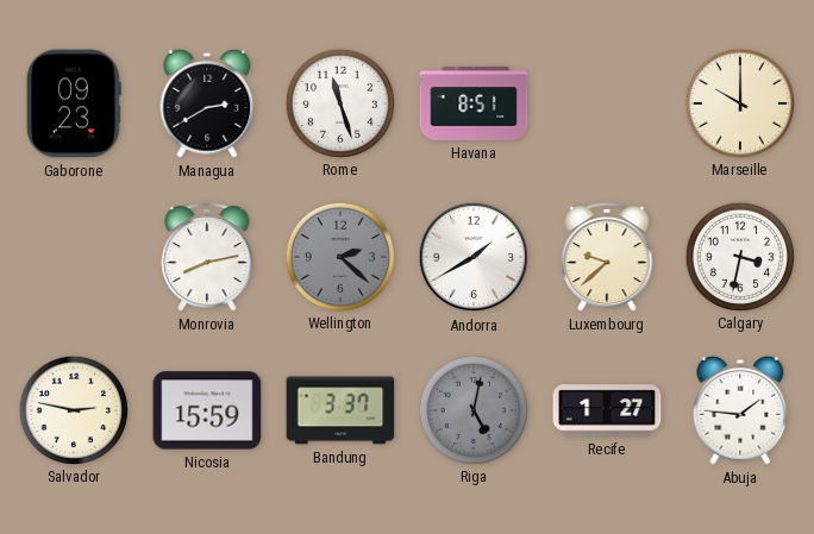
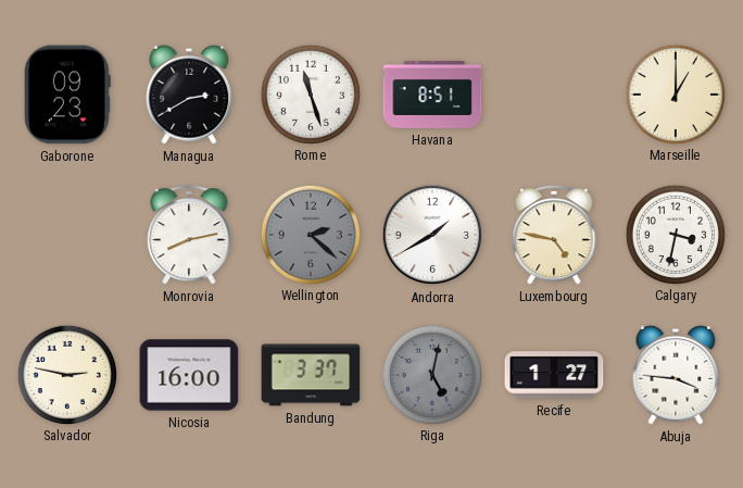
Marseille: 10:00 -> 1:00
Luxembourg: 9:38 -> 4:47
Nicosia: 15:59 -> 16:00
Abuja: 1:46 -> 3:46
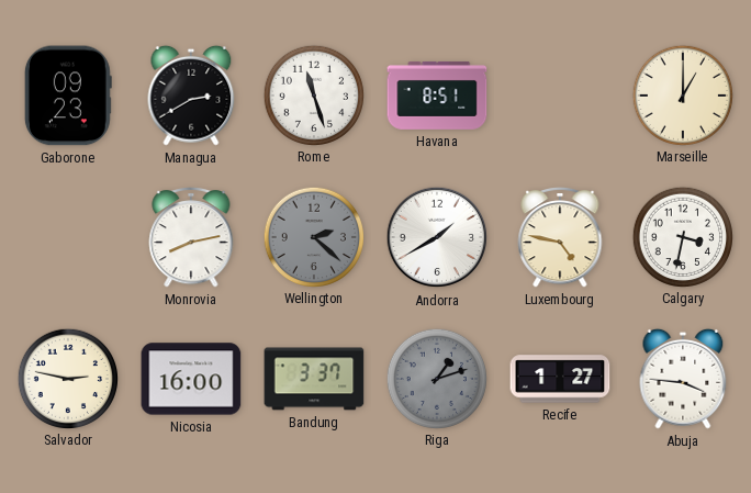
Riga: 5:02 -> 1:12
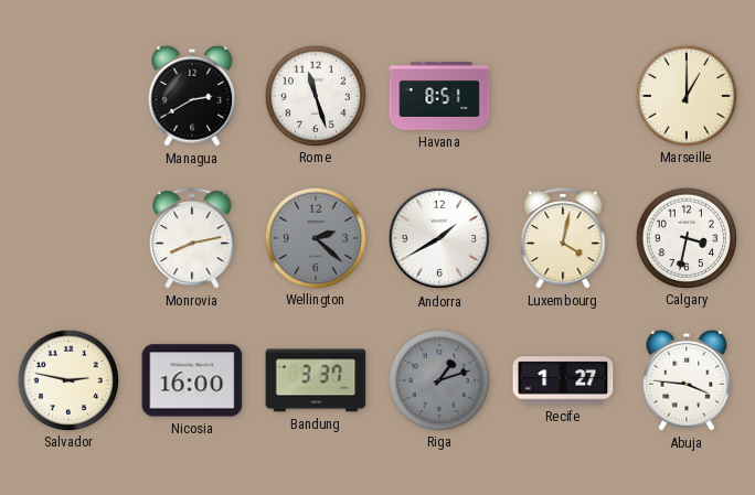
Gaborone: 09:23 -> none
Luxembourg: 4:47 -> 4:02
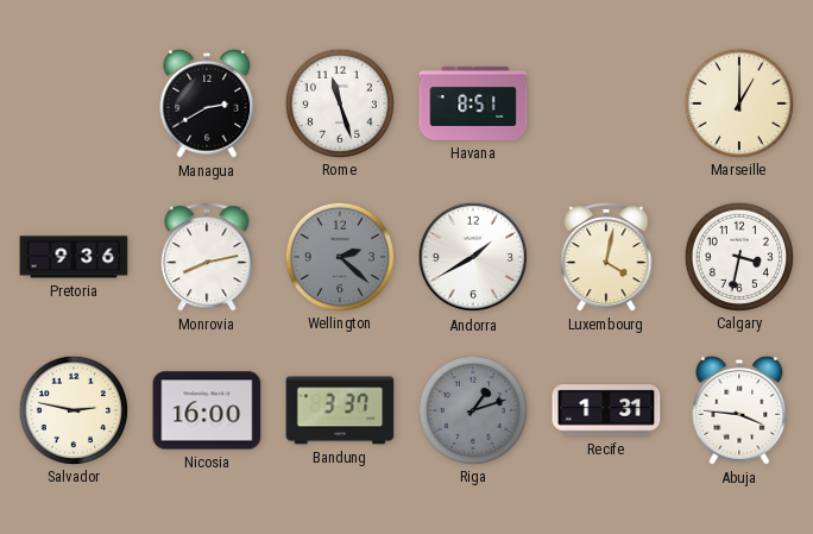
Pretoria: none -> 9:36
Recife: 1:27 -> 1:31
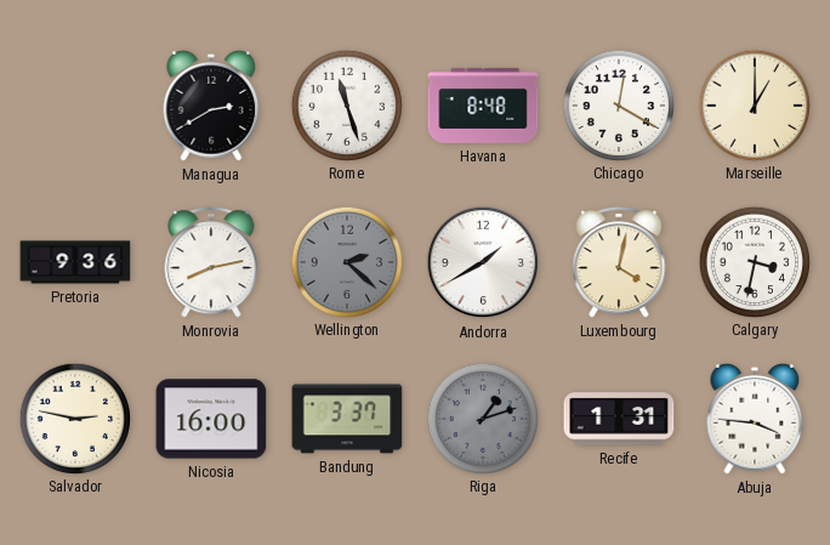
Havana: 8:51 -> 8:48
Chicago: none -> 12:20
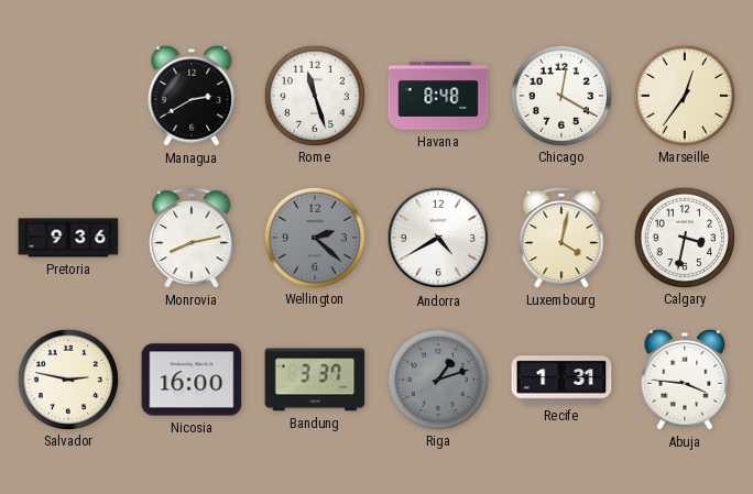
Marseille: 1:00 -> 12:36
Andorra: 1:40 -> 4:40
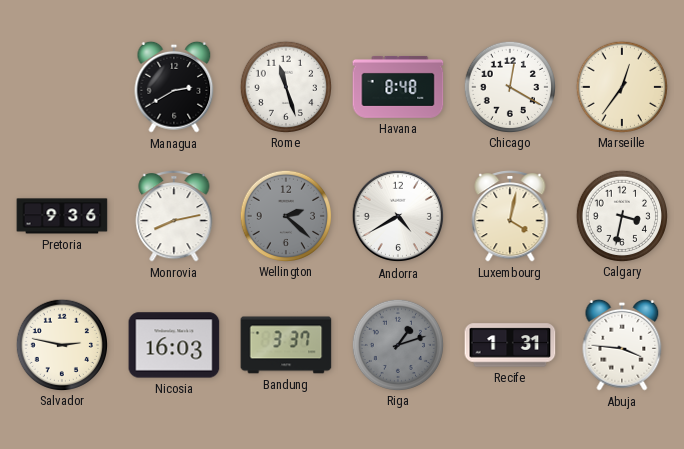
Nicosia: 16:00 -> 16:03
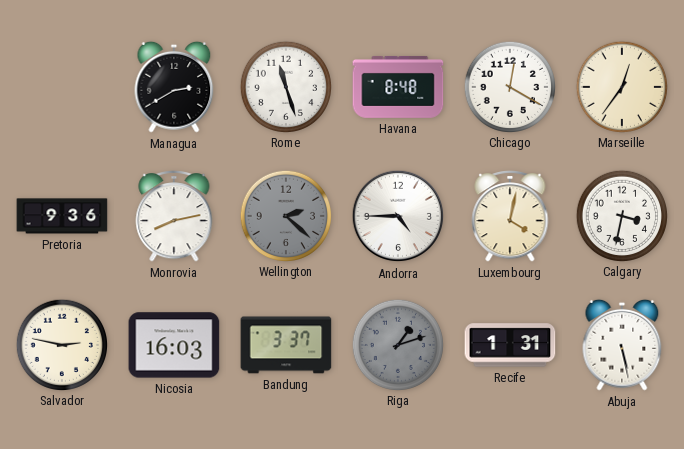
Andorra: 4:40 -> 4:45
Abuja: 3:46 -> 5:28
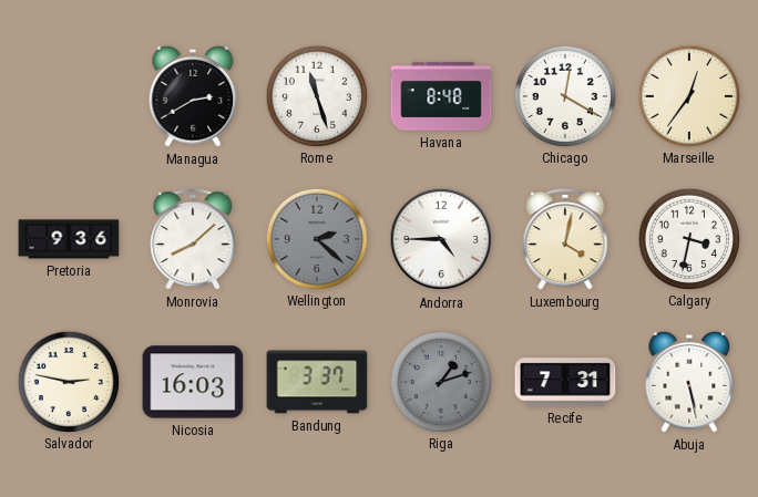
Monrovia: 8:13 -> 8:08
Recife: 1:31 -> 7:31
